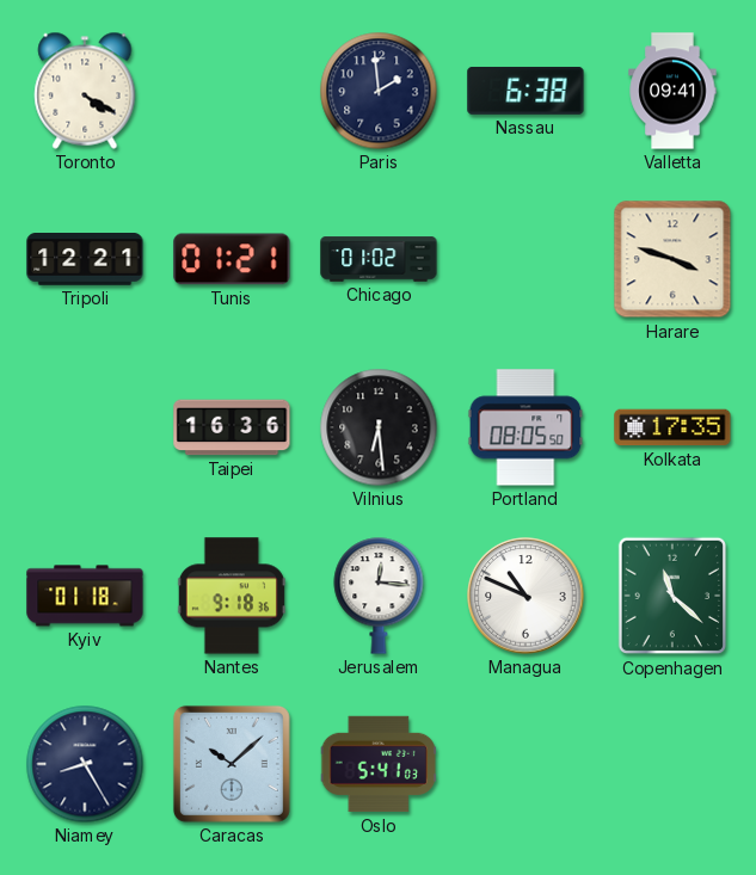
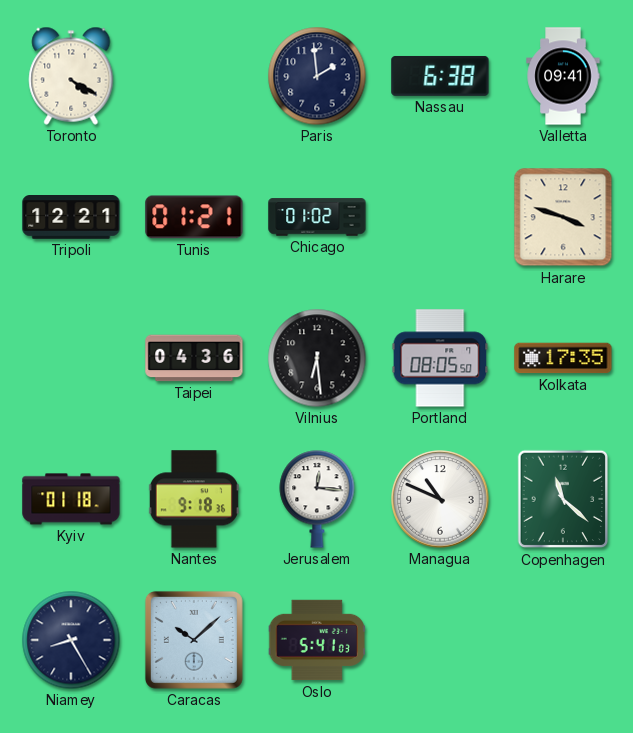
Taipei: 16:36 -> 04:36
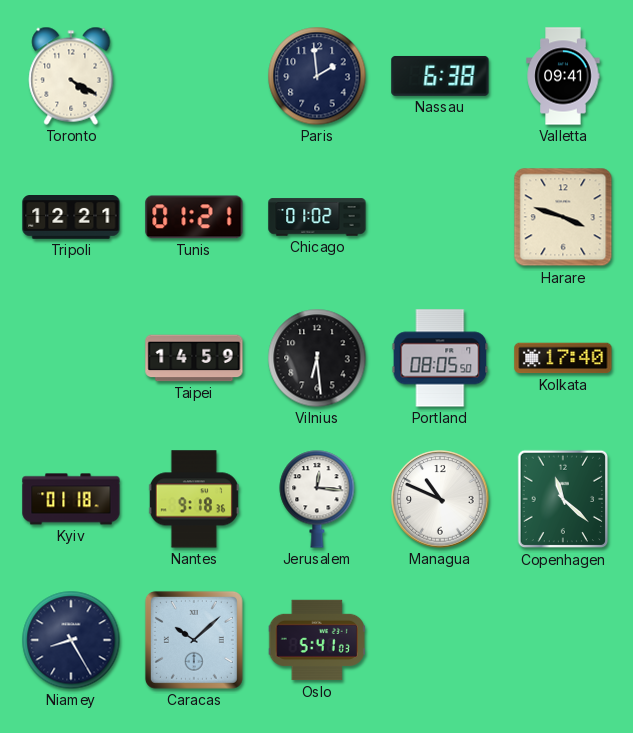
Taipei: 04:36 -> 14:59
Kolkata: 17:35 -> 17:40
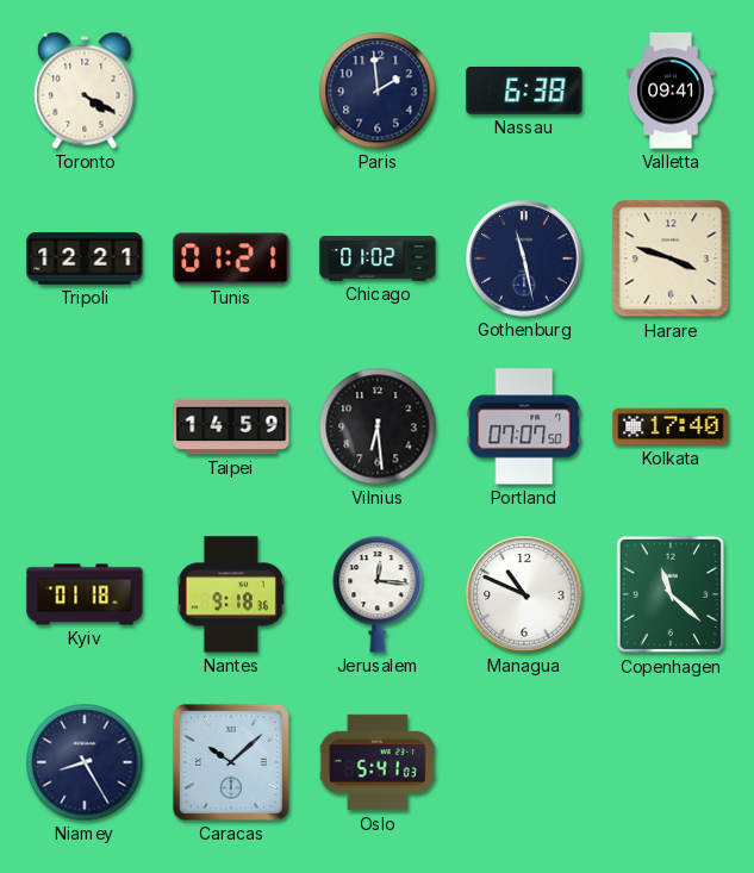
Gothenburg: none -> 11:28
Portland: 08:05 -> 07:07
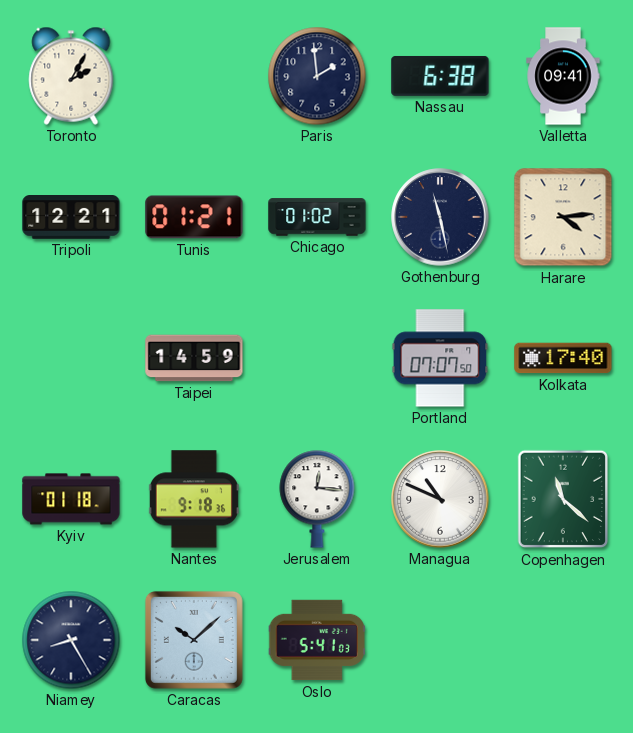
Toronto: 4:20 -> 2:05
Harare: 3:48 -> 4:14
Vilnius: 6:29 -> none
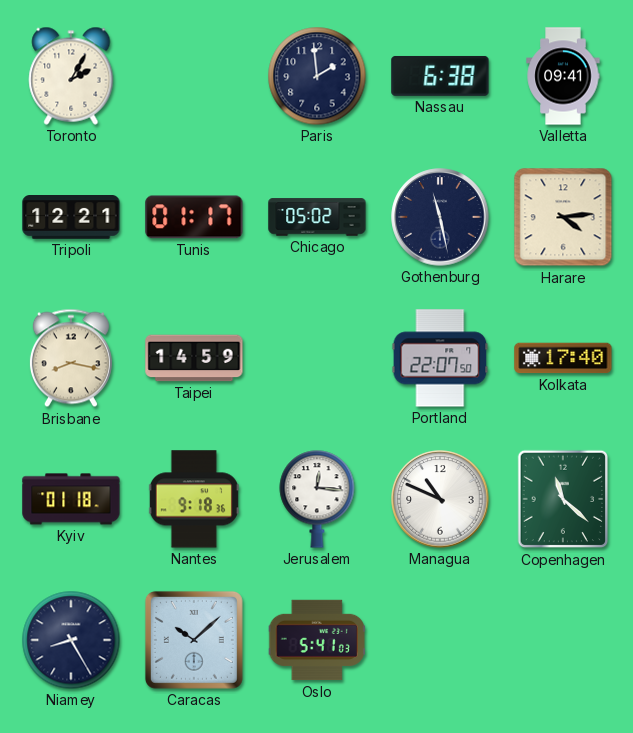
Tunis: 01:21 -> 01:17
Chicago: 01:02 -> 05:02
Brisbane: none -> 8:17
Portland: 07:07 -> 22:07
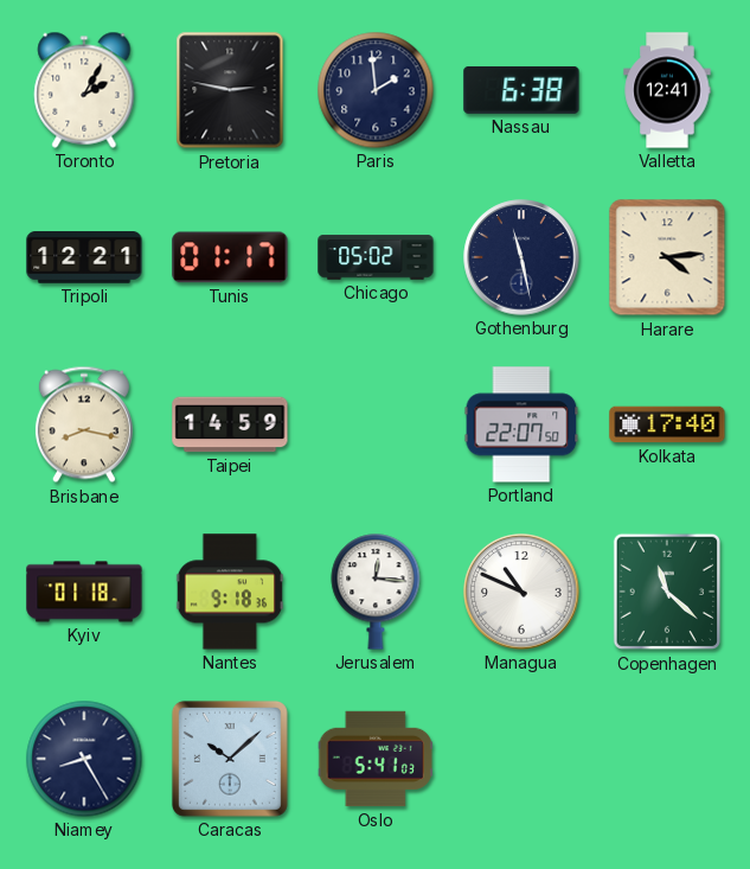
Pretoria: none -> 2:47
Valletta: 09:41 -> 12:41
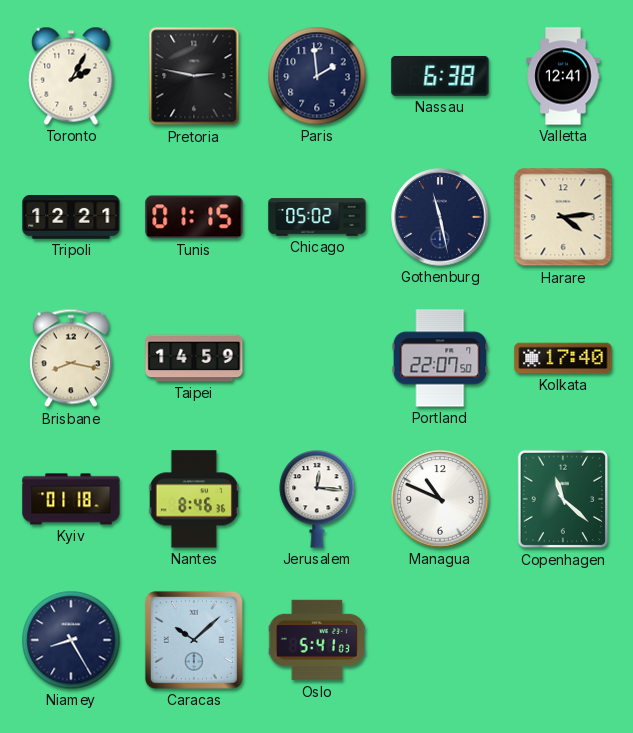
Tunis: 01:17 -> 01:15
Nantes: 9:18 -> 8:46
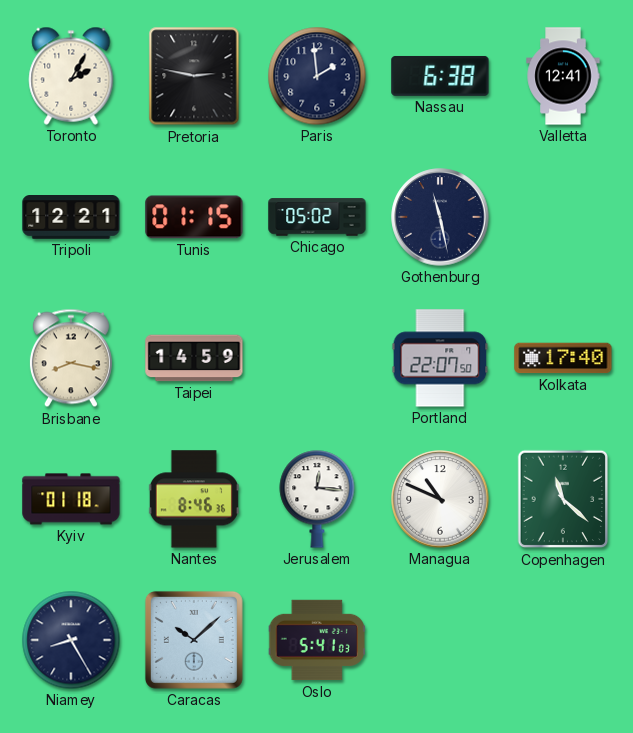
Harare: 4:14 -> none
